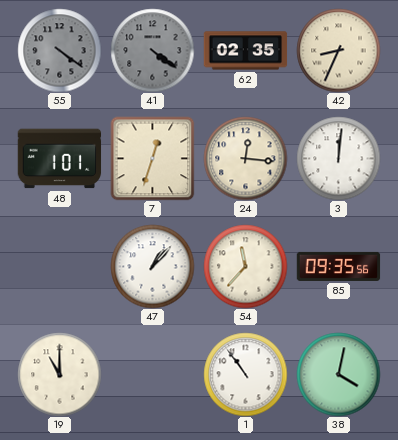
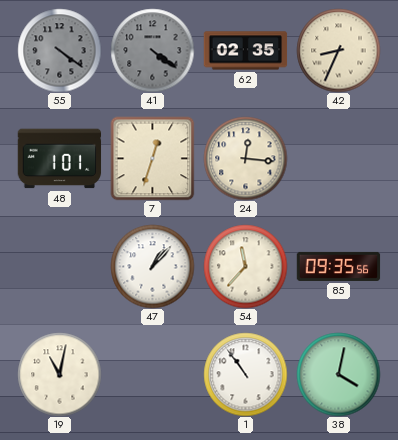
3: 12:01 -> none
19: 11:00 -> 11:02
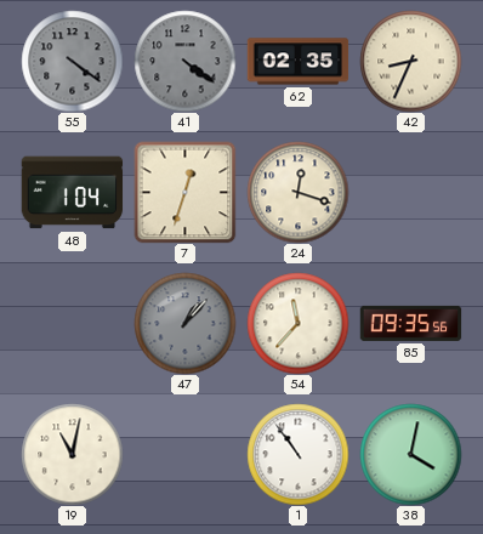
48: 1:01 -> 1:04
24: 12:16 -> 12:18
47 dial: white -> grey
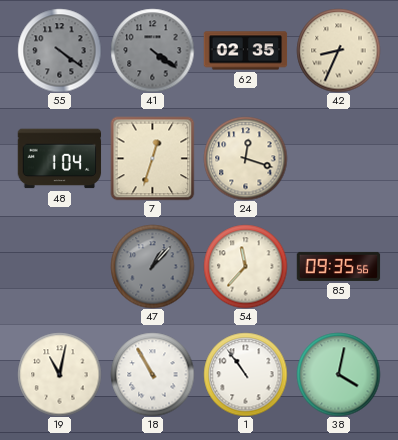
18: none -> 10:55
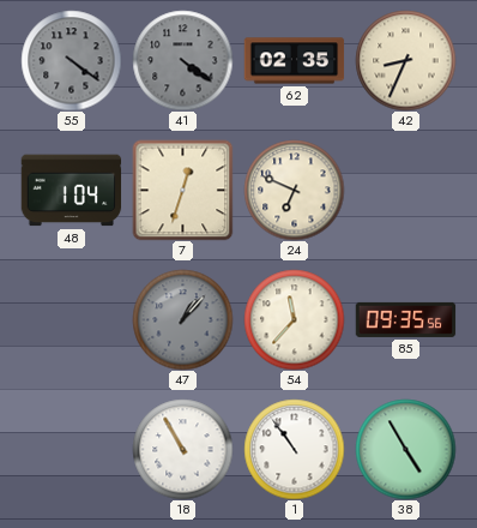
24: 12:18 -> 6:49
19: 11:02 -> none
38: 4:02 -> 4:55
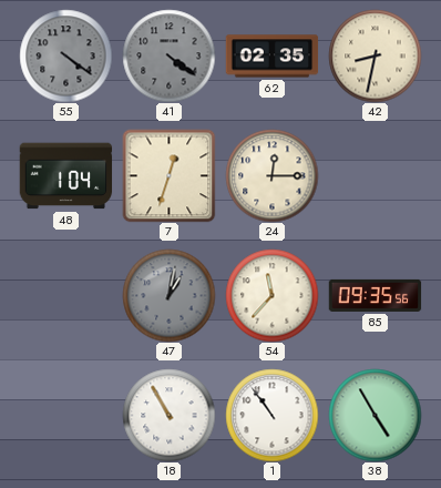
42: 8:34 -> 8:32
24: 6:49 -> 12:15
47: 1:07 -> 1:02
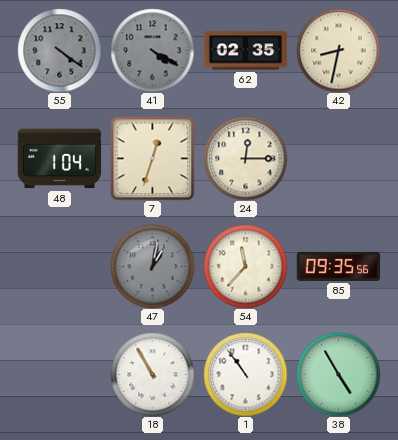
41: 4:21 -> 4:20
